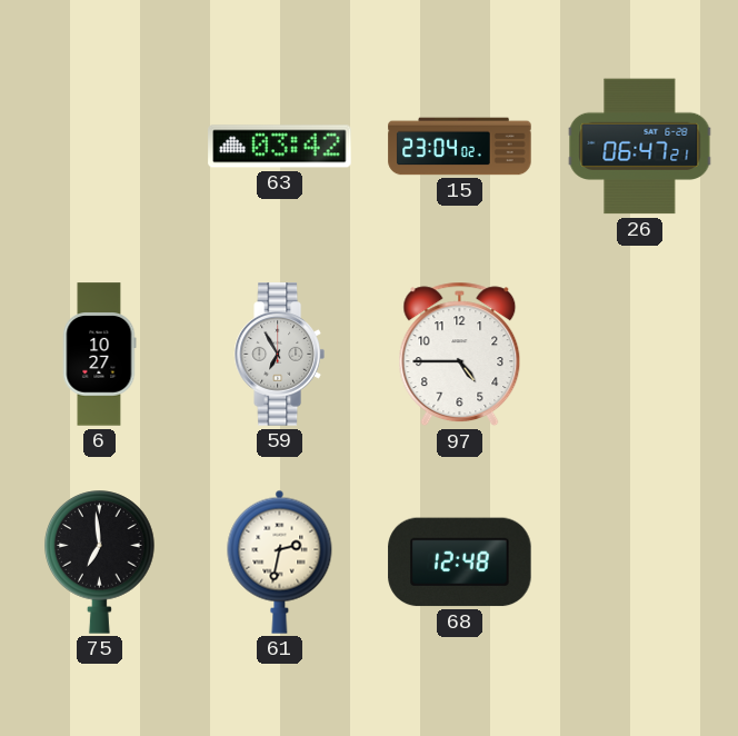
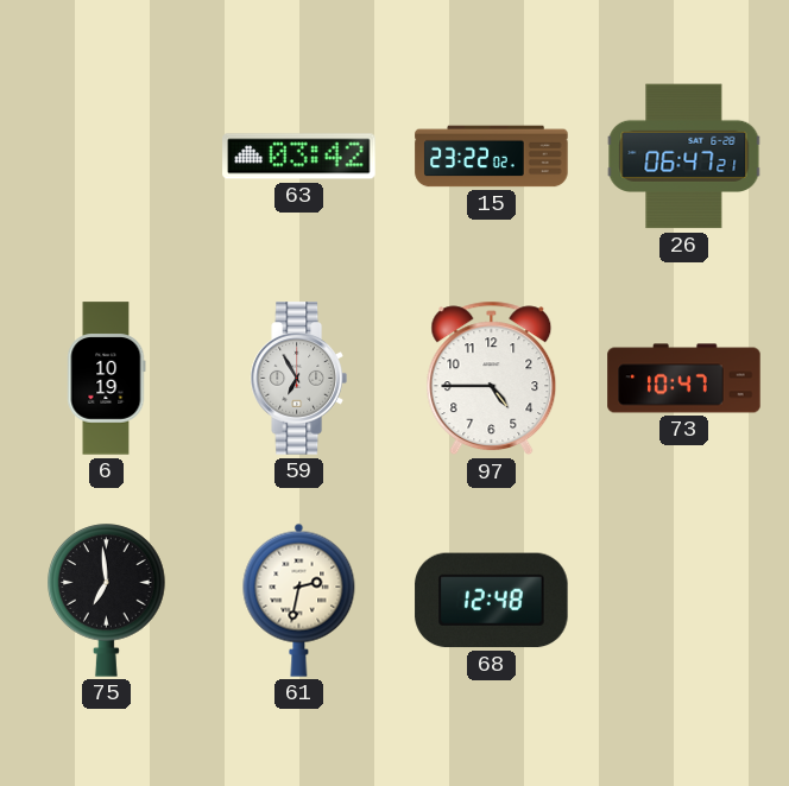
15: 23:04 -> 23:22
6: 10:27 -> 10:19
73: none -> 10:47
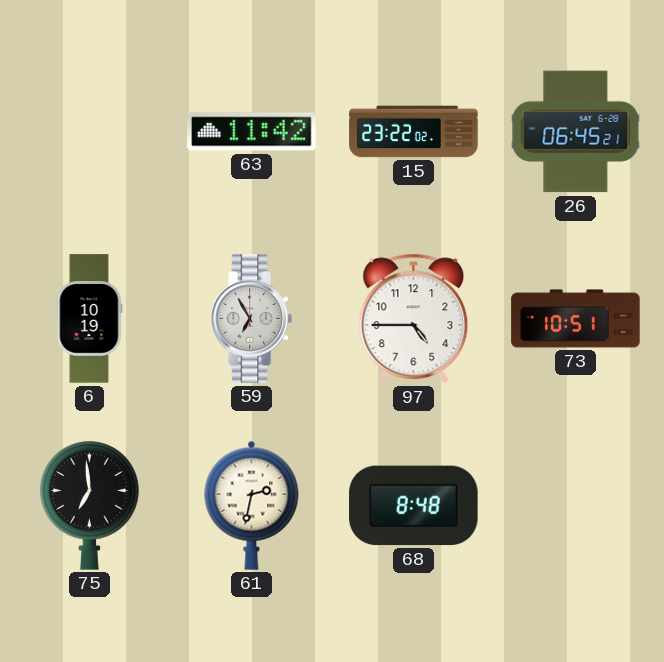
63: 03:42 -> 11:42
26: 06:47 -> 06:45
73: 10:47 -> 10:51
68: 12:48 -> 8:48
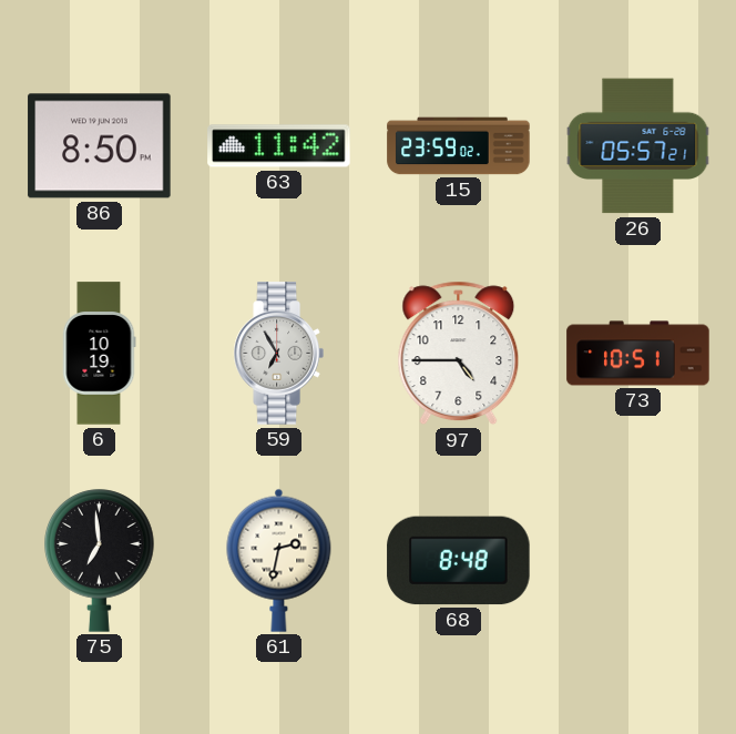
86: none -> 8:50
15: 23:22 -> 23:59
26: 06:45 -> 05:57
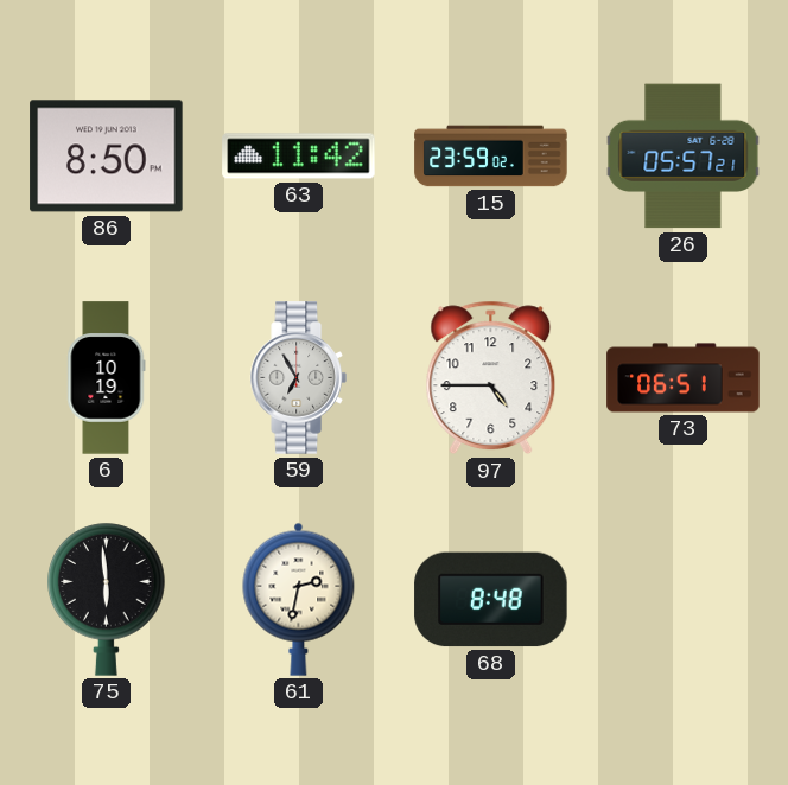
73: 10:51 -> 06:51
75: 6:59 -> 5:59
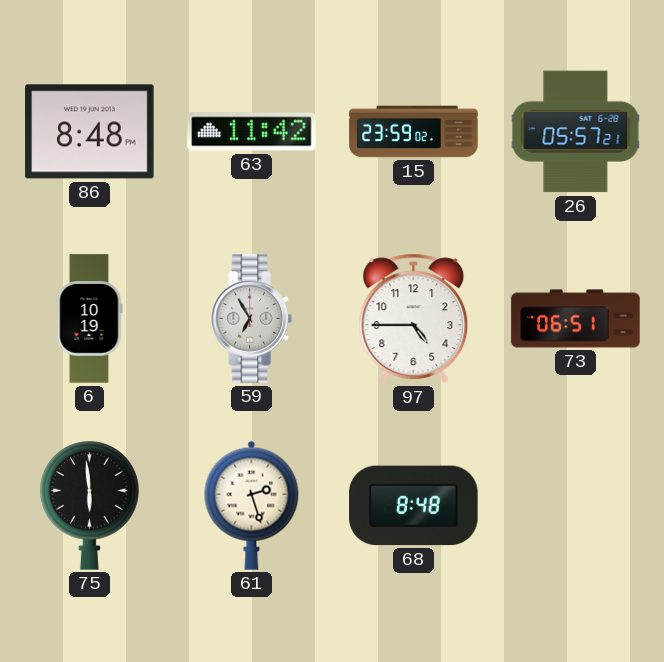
86: 8:50 -> 8:48
61: 2:32 -> 2:27
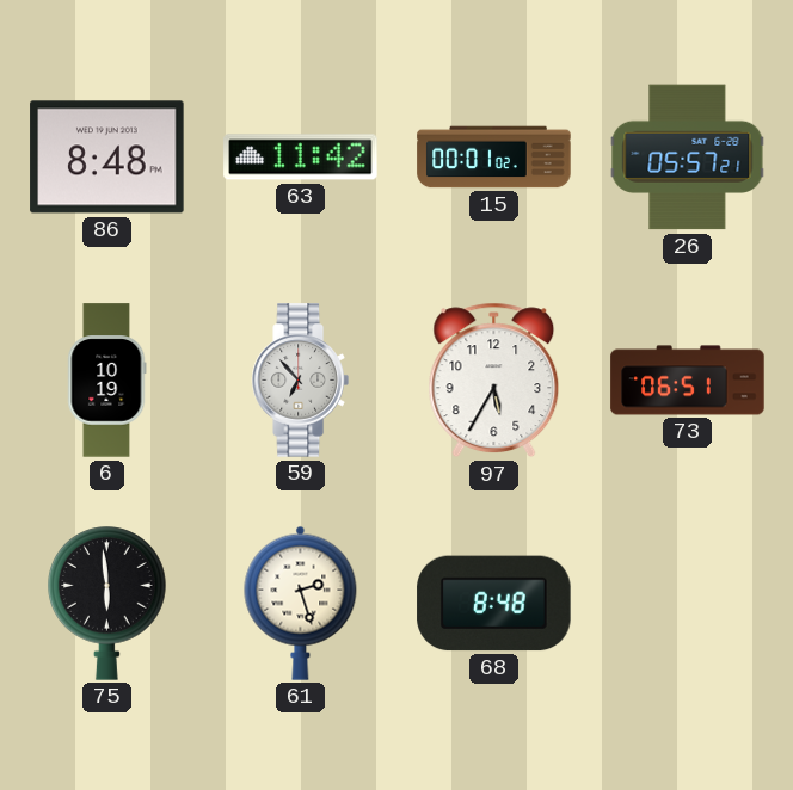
15: 23:59 -> 00:01
59: 6:55 -> 6:53
97: 4:45 -> 5:35
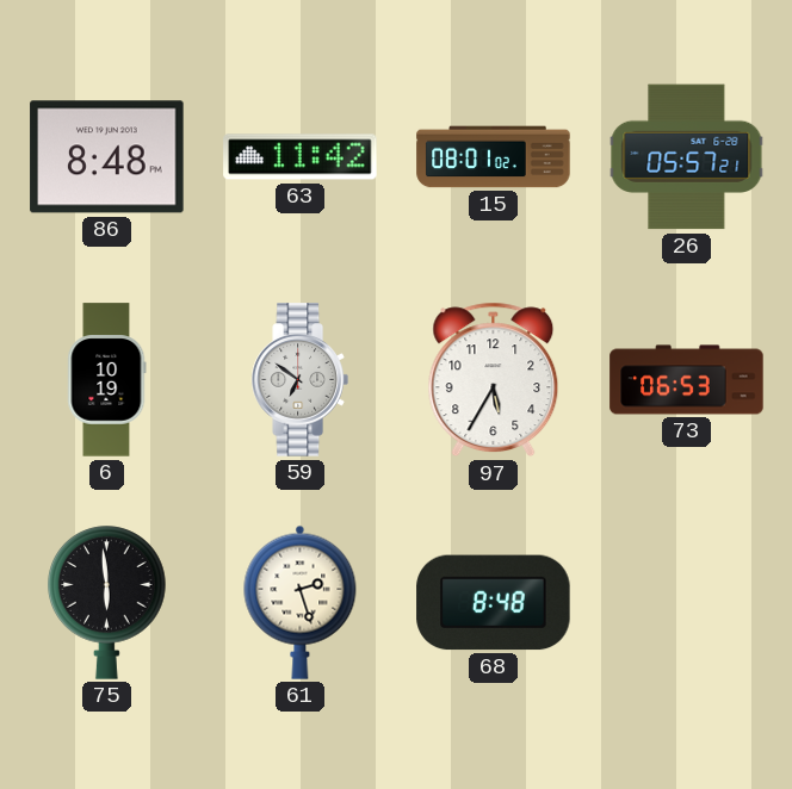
15: 00:01 -> 08:01
59: 6:53 -> 6:51
73: 06:51 -> 06:53
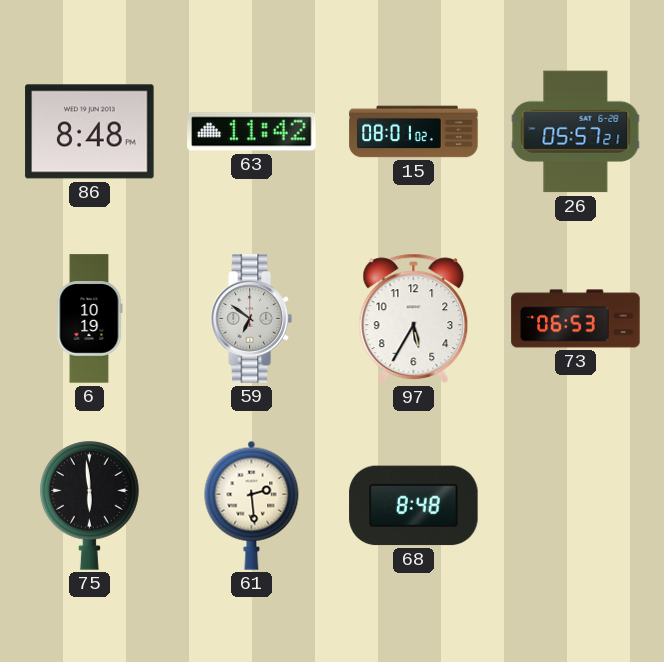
61: 2:27 -> 2:29
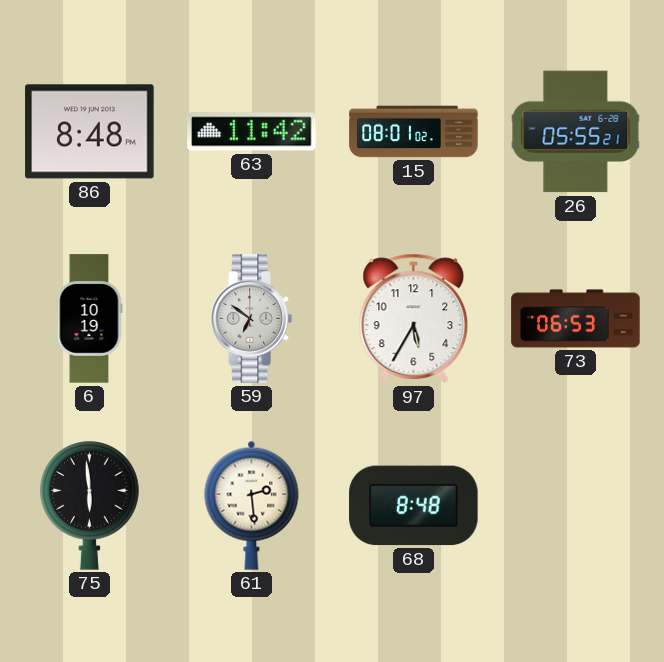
26: 05:57 -> 05:55
